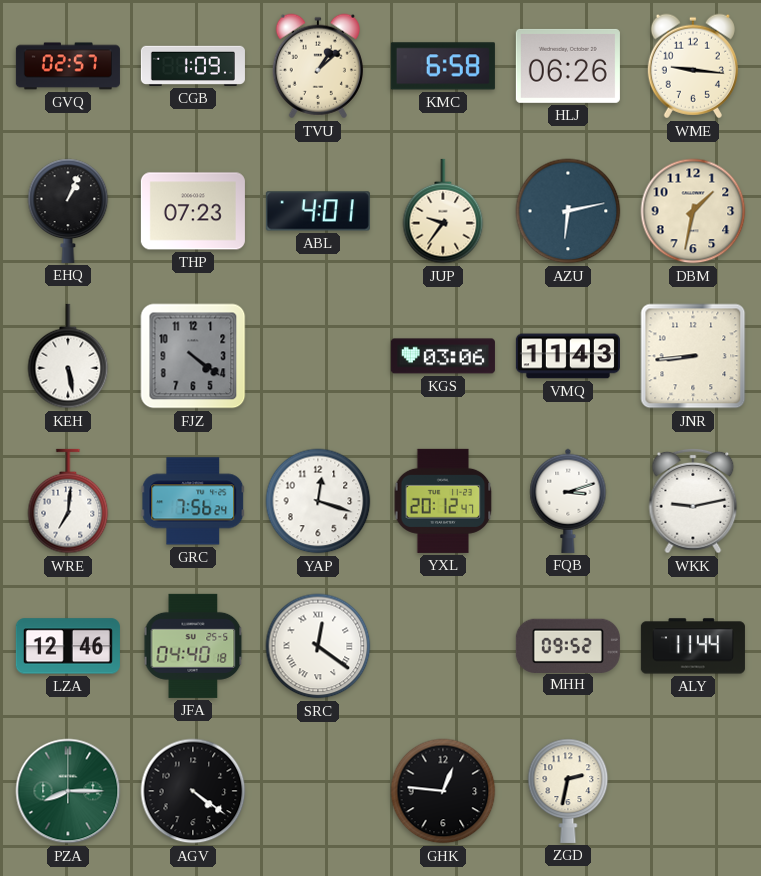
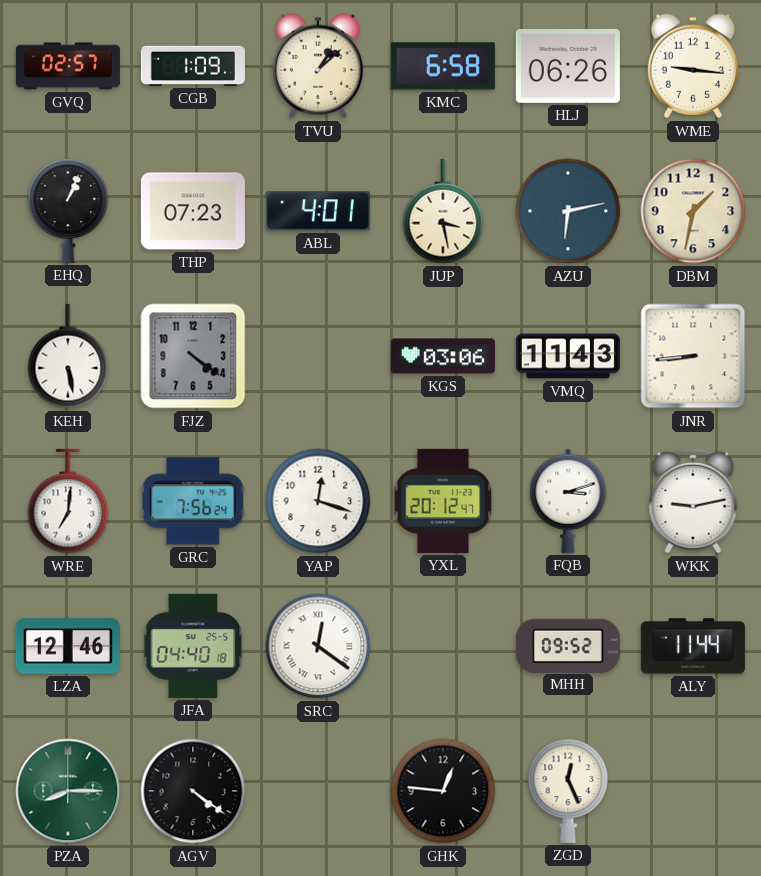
JUP: 9:36 -> 3:28
ZGD: 2:32 -> 12:26
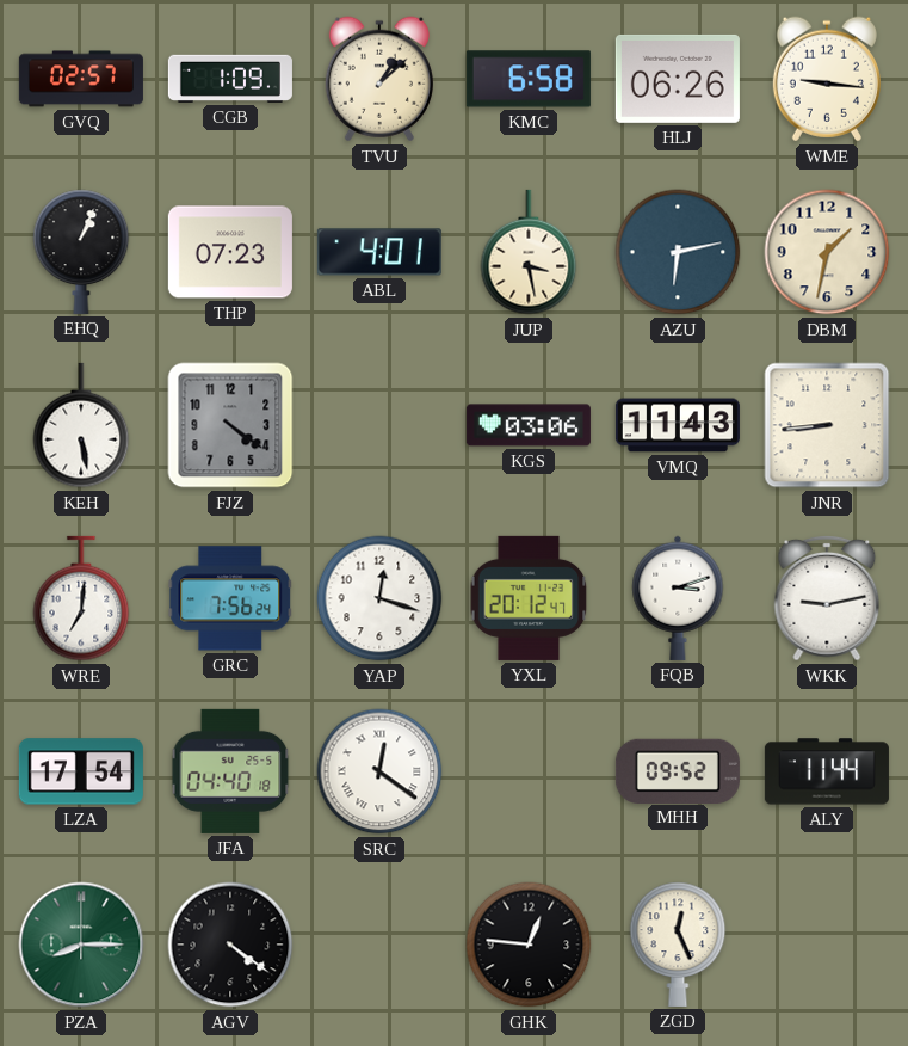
LZA: 12:46 -> 17:54
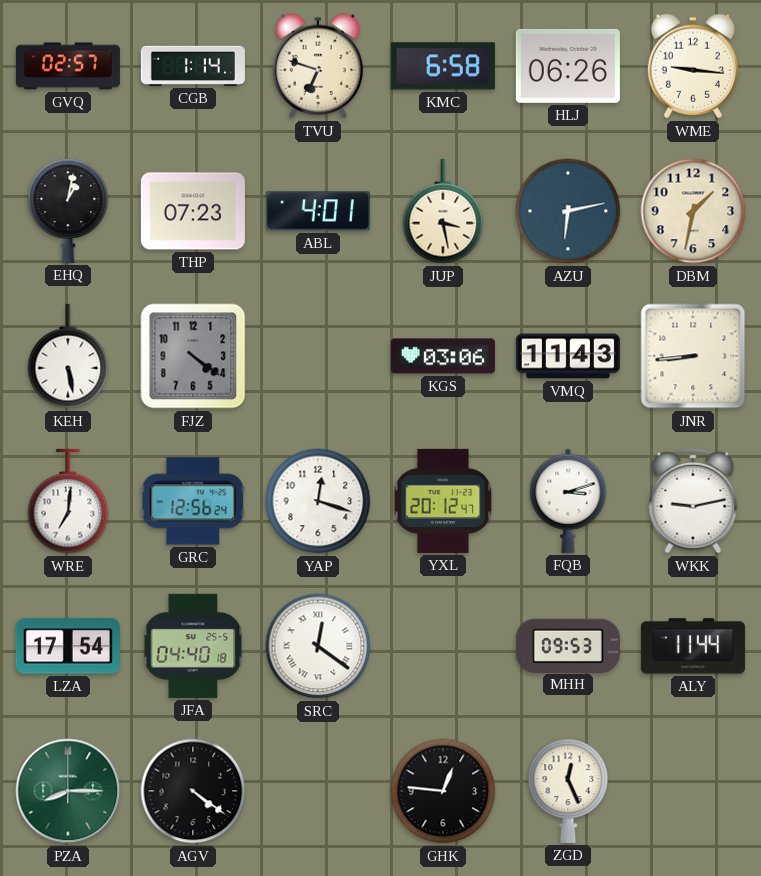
CGB: 1:09 -> 1:14
TVU: 1:08 -> 6:48
EHQ: 1:04 -> 1:02
GRC: 7:56 -> 12:56
MHH: 09:52 -> 09:53
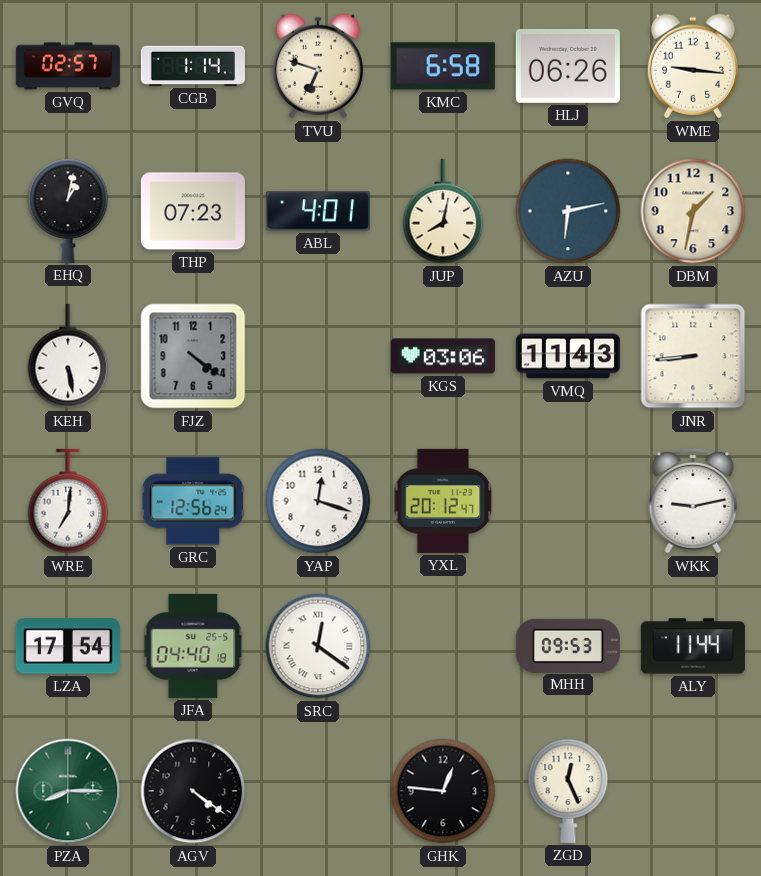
JUP: 3:28 -> 8:02
FQB: 3:12 -> none
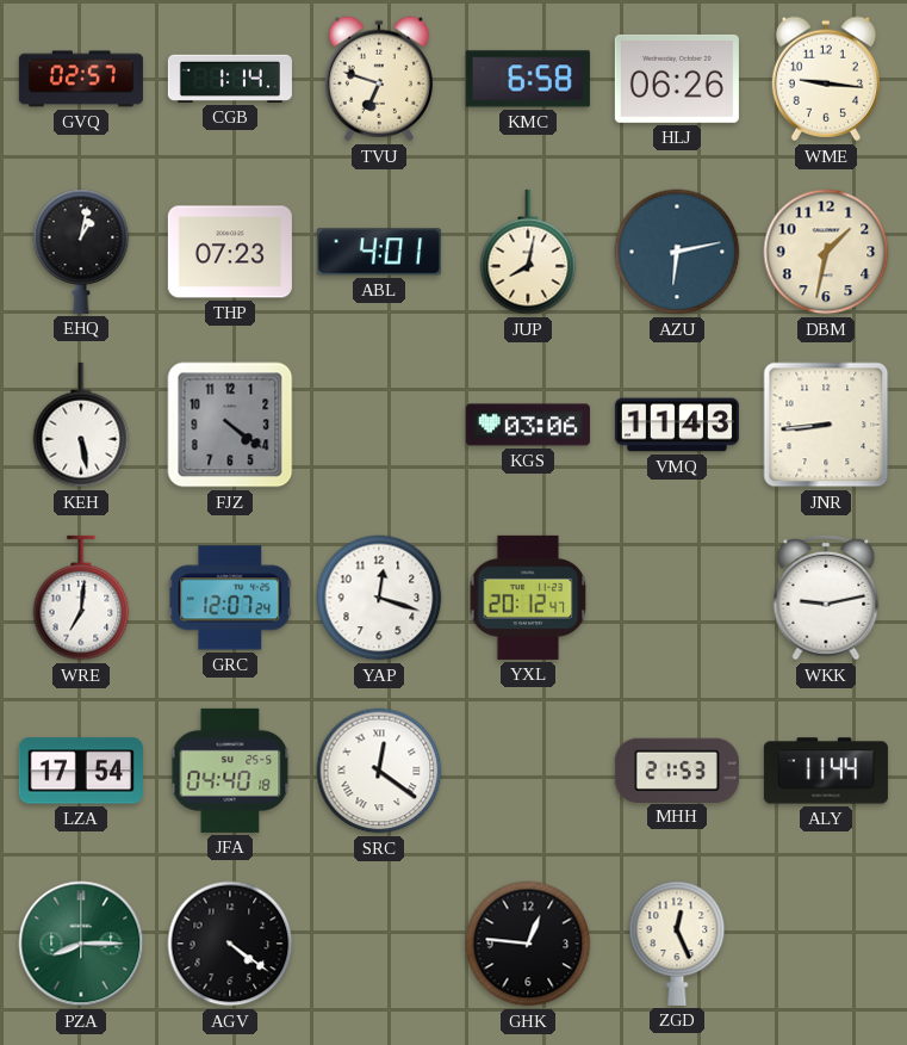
GRC: 12:56 -> 12:07
MHH: 09:53 -> 21:53
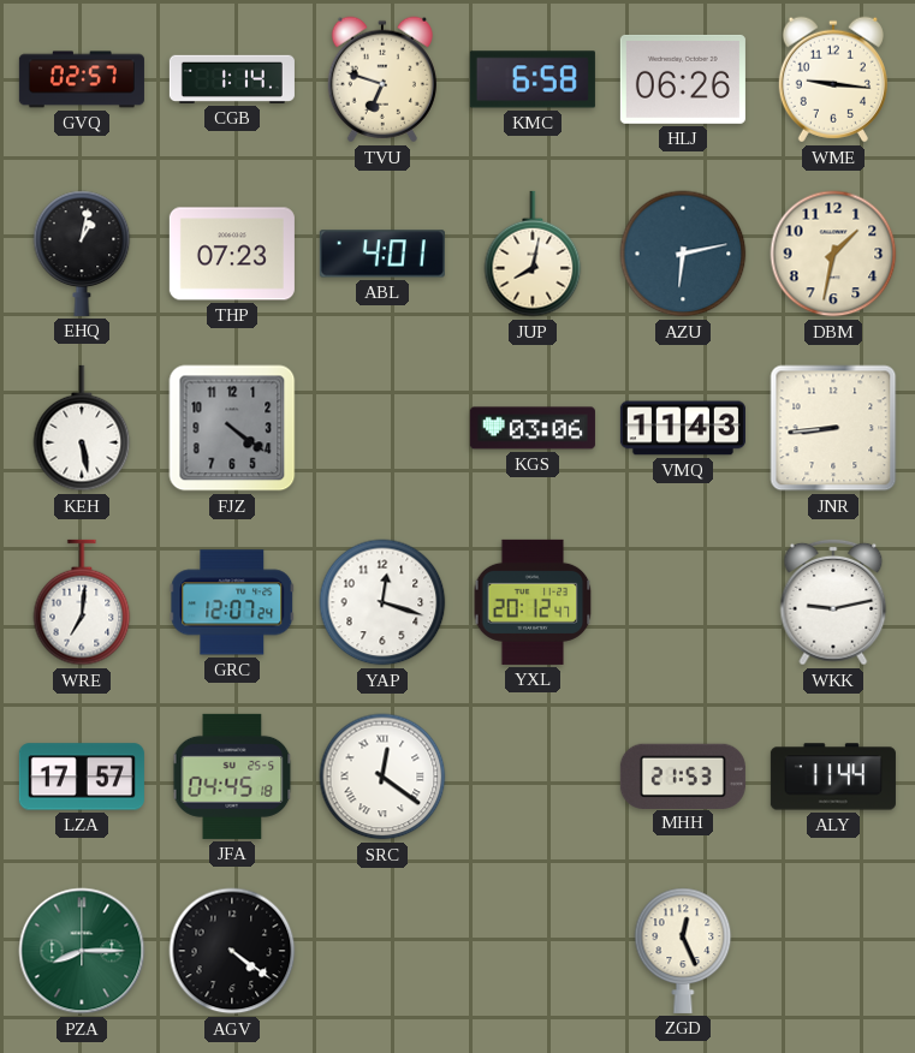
LZA: 17:54 -> 17:57
JFA: 04:40 -> 04:45
GHK: 12:46 -> none
